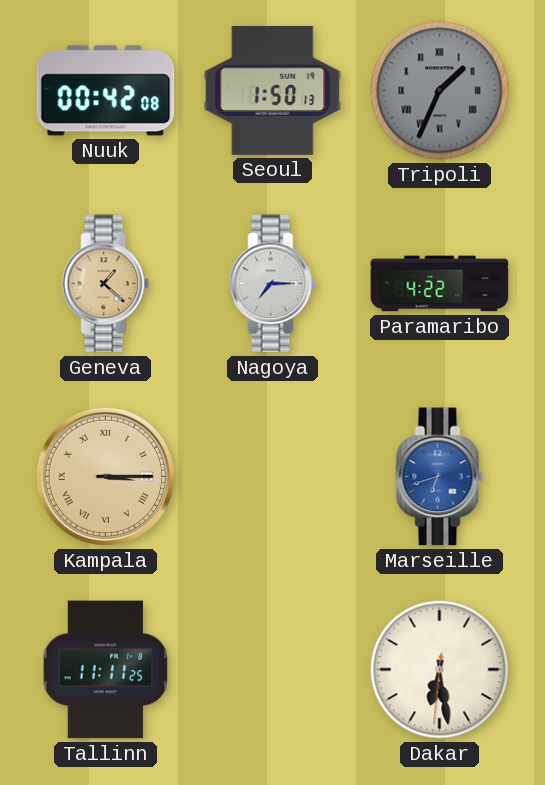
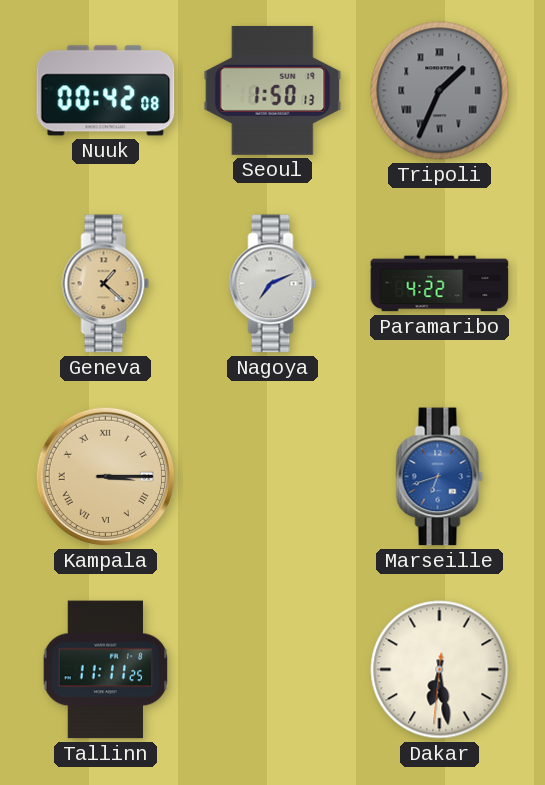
Nagoya: 7:15 -> 7:11
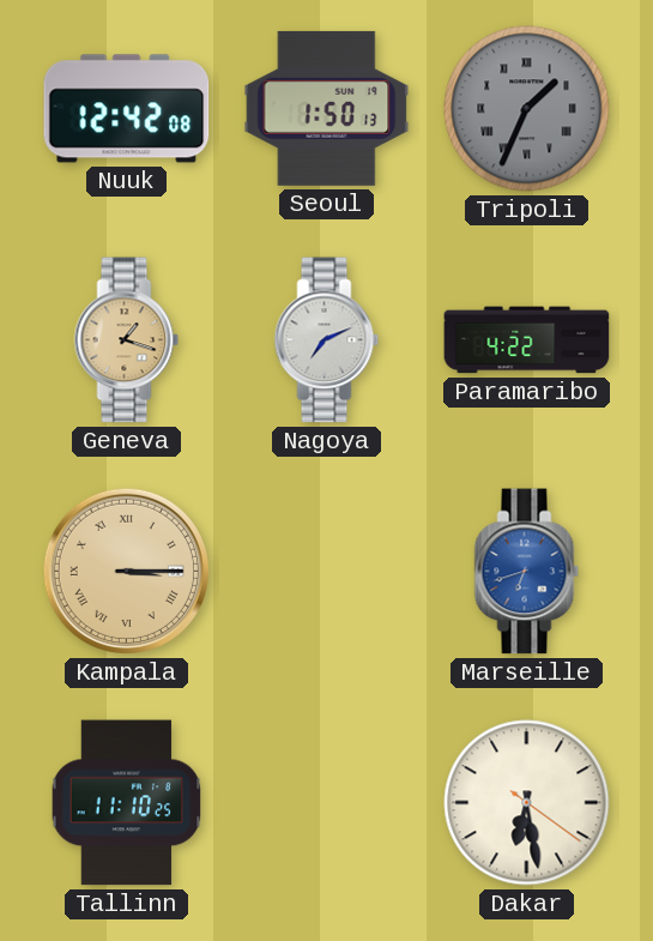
Nuuk: 00:42 -> 12:42
Geneva: 1:22 -> 1:18
Tallinn: 11:11 -> 11:10
Dakar: 6:28:31 -> 6:28:21
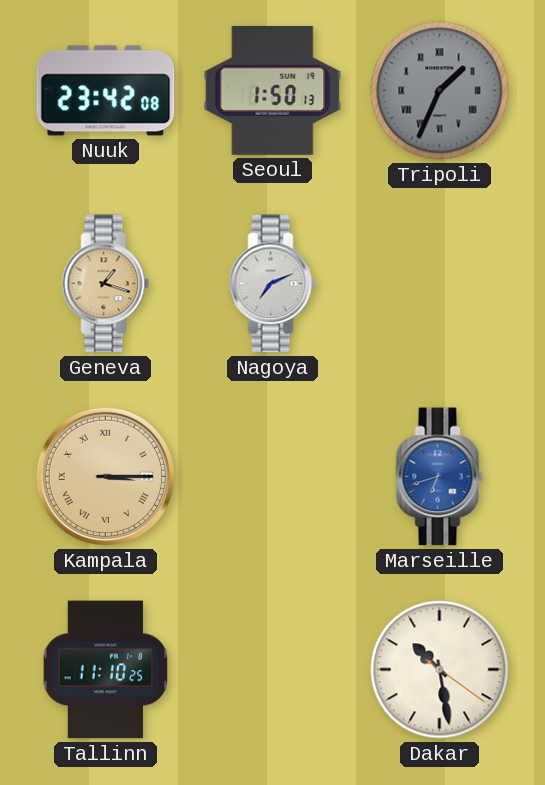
Nuuk: 12:42 -> 23:42
Paramaribo: 4:22 -> none
Dakar: 6:28 -> 10:28
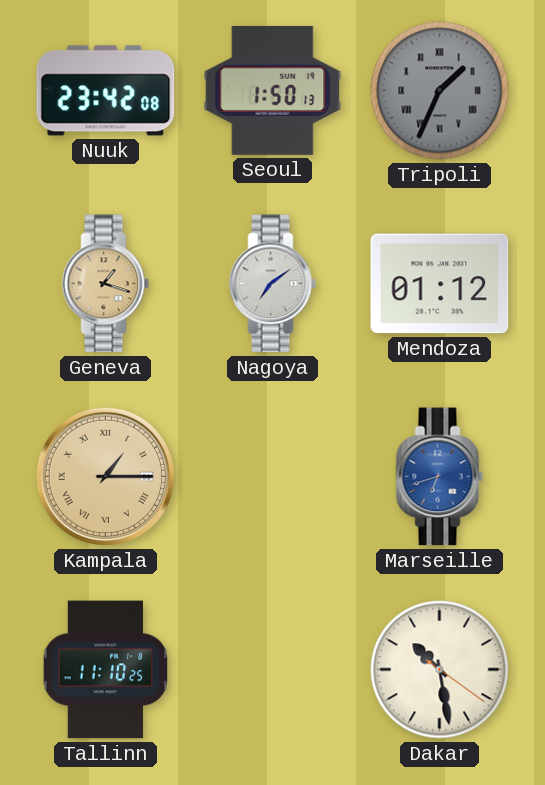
Nagoya: 7:11 -> 7:09
Mendoza: none -> 01:12
Kampala: 3:15 -> 1:15
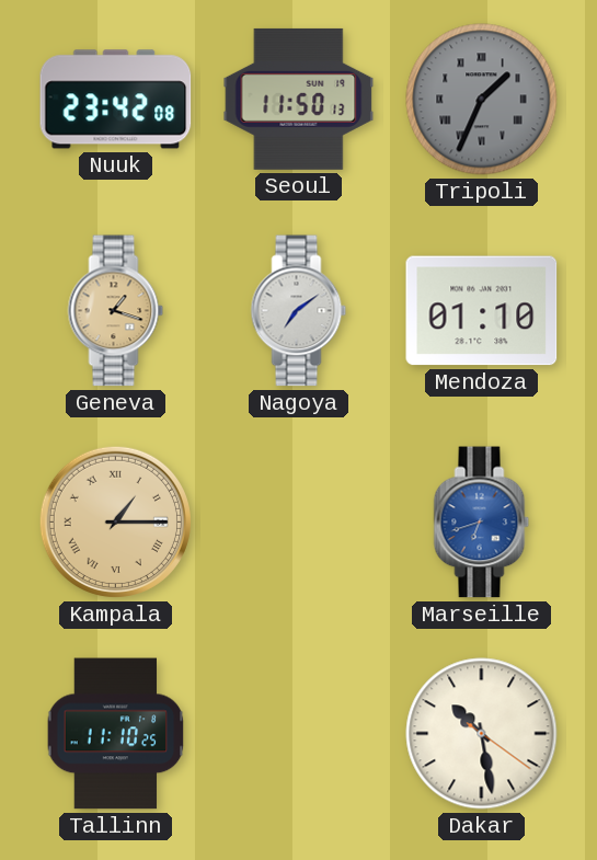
Seoul: 1:50 -> 11:50
Mendoza: 01:12 -> 01:10
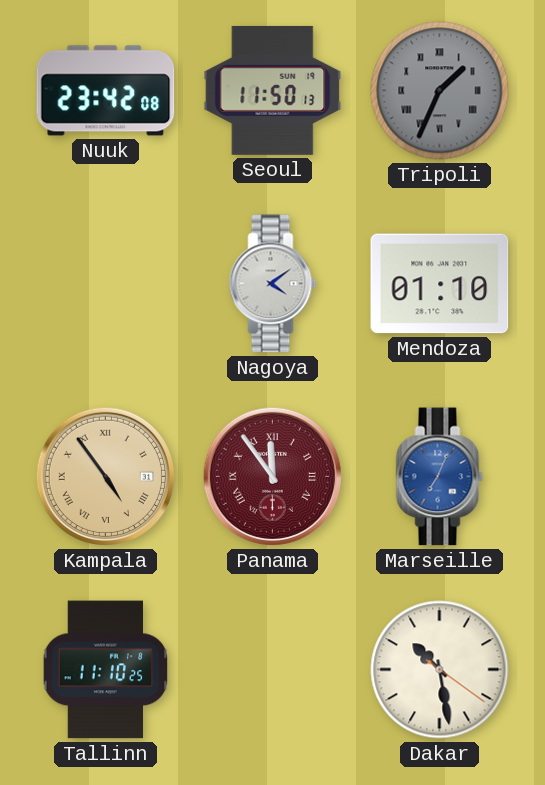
Geneva: 1:18 -> none
Nagoya: 7:09 -> 4:09
Kampala: 1:15 -> 4:54
Panama: none -> 11:54
Marseille: 6:42 -> 7:04
